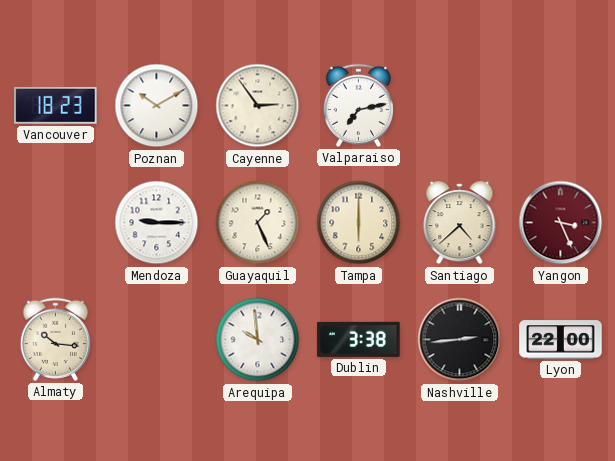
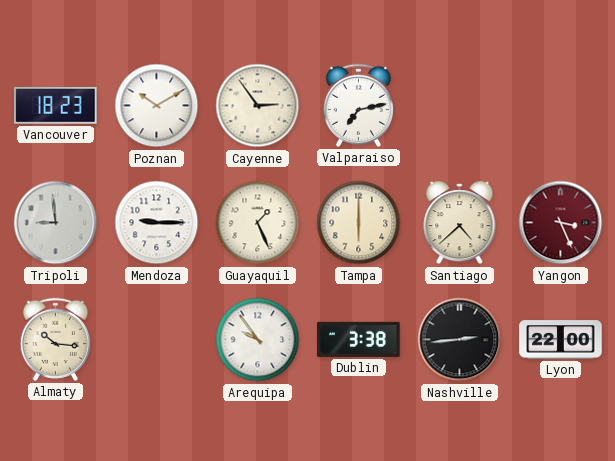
Tripoli: none -> 8:59
Arequipa: 9:59 -> 9:54
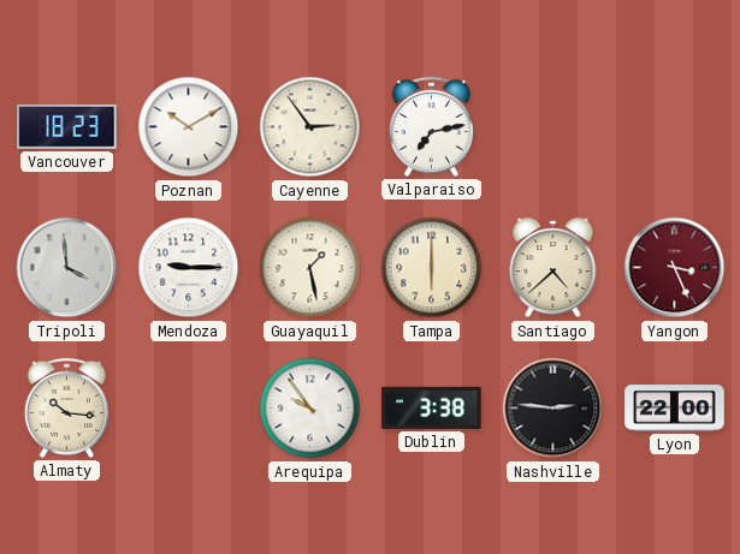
Tripoli: 8:59 -> 3:59
Guayaquil: 1:26 -> 1:28
Nashville: 2:44 -> 2:46
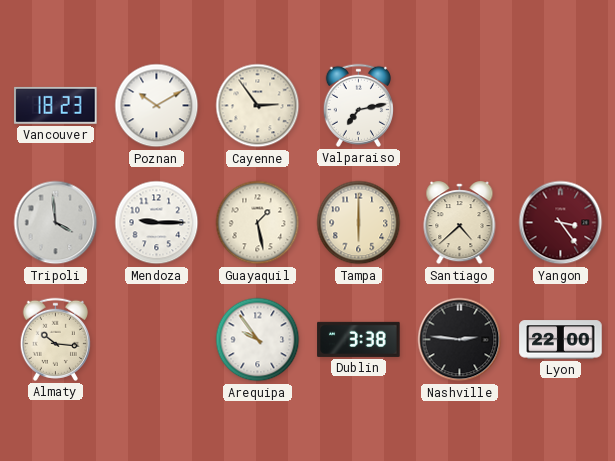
Yangon: 3:26 -> 3:24
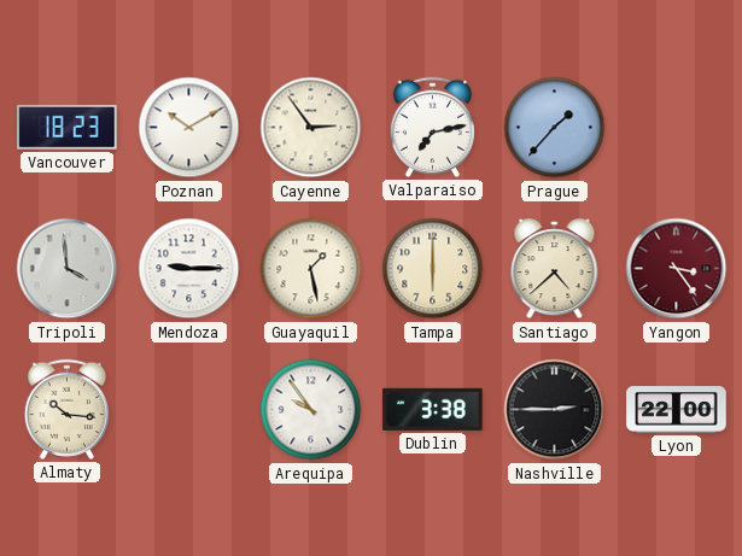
Prague: none -> 1:37
Nashville: 2:46 -> 2:45
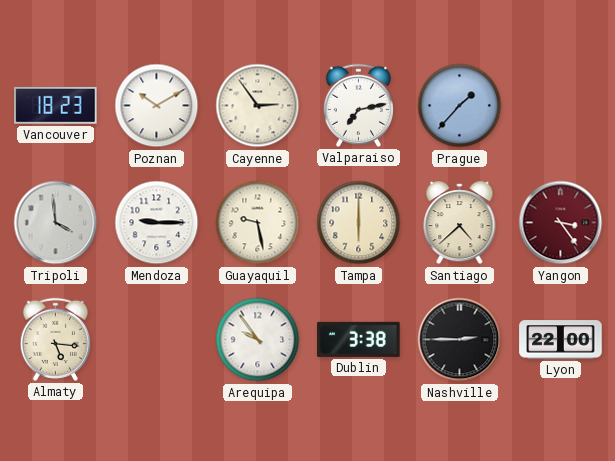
Guayaquil: 1:28 -> 9:28
Almaty: 10:16 -> 5:16
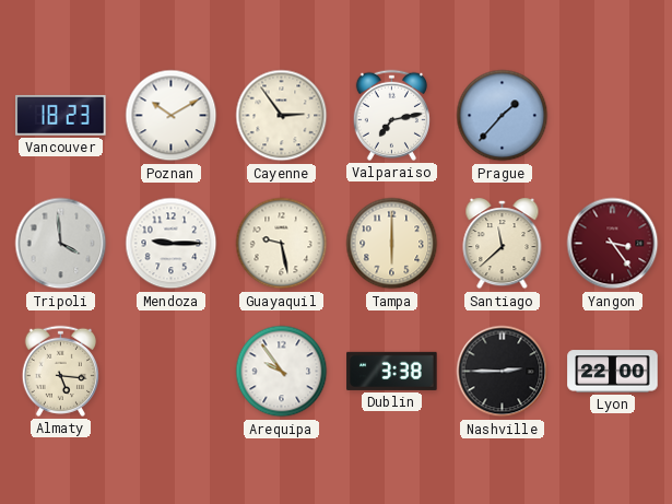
Santiago: 4:38 -> 11:38
